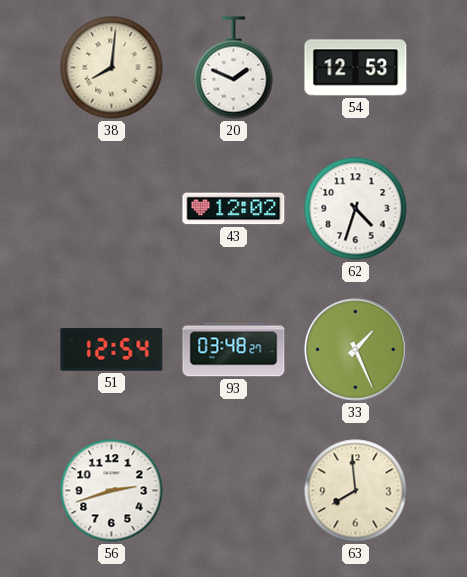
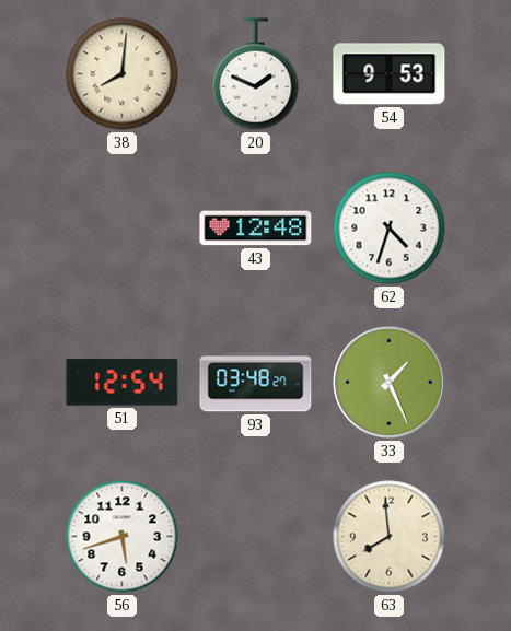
54: 12:53 -> 9:53
43: 12:02 -> 12:48
56: 2:42 -> 5:42
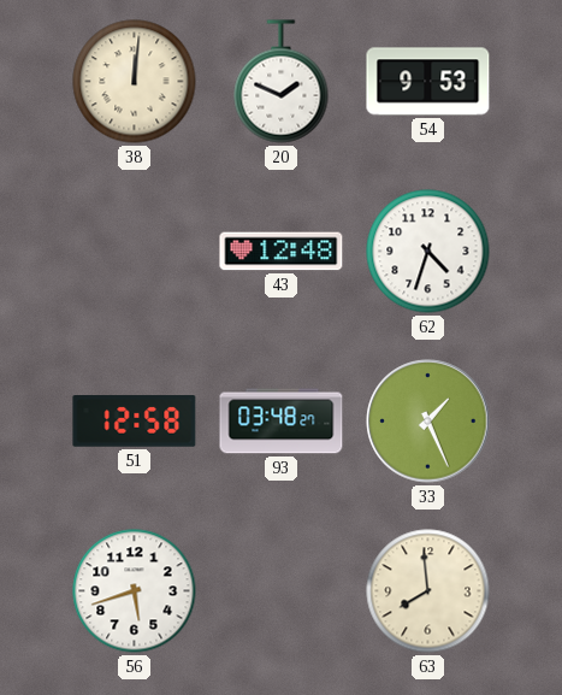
38: 8:01 -> 12:01
51: 12:54 -> 12:58
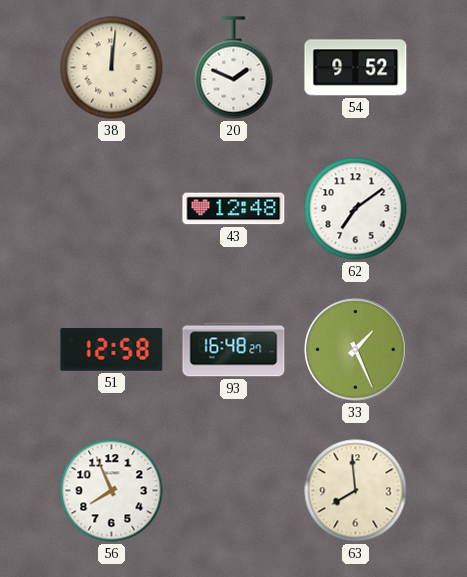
54: 9:53 -> 9:52
62: 4:33 -> 7:09
93: 03:48 -> 16:48
56: 5:42 -> 7:56
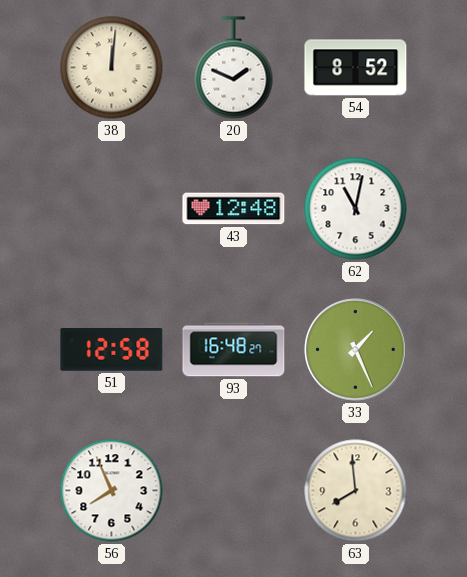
54: 9:52 -> 8:52
62: 7:09 -> 11:02
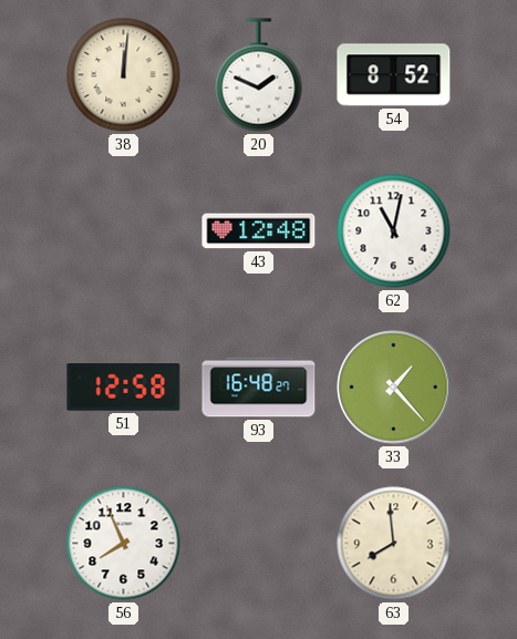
33: 1:26 -> 1:23
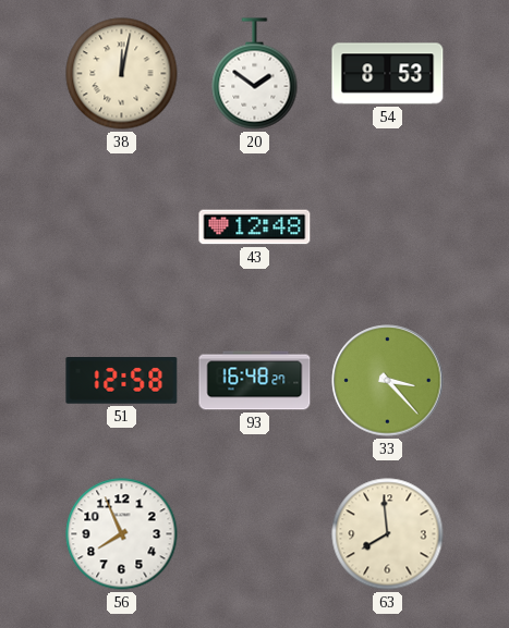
38: 12:01 -> 12:02
20: 1:49 -> 1:51
54: 8:52 -> 8:53
62: 11:02 -> none
33: 1:23 -> 3:23
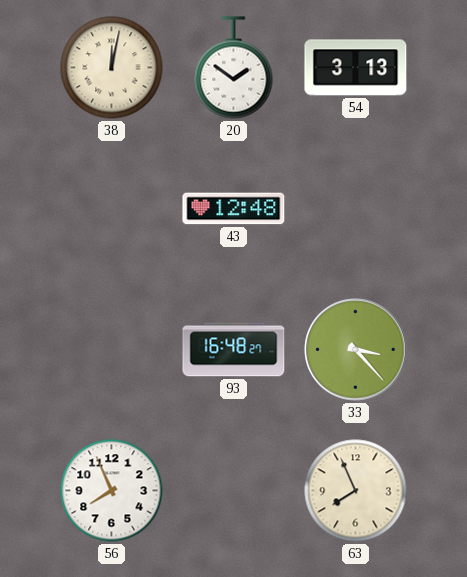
54: 8:53 -> 3:13
51: 12:58 -> none
63: 7:59 -> 7:56
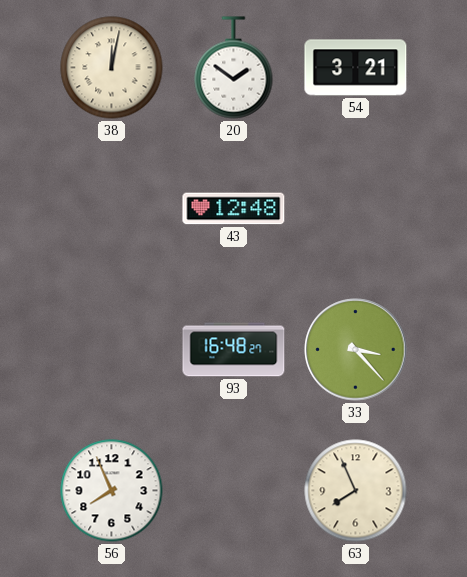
54: 3:13 -> 3:21
